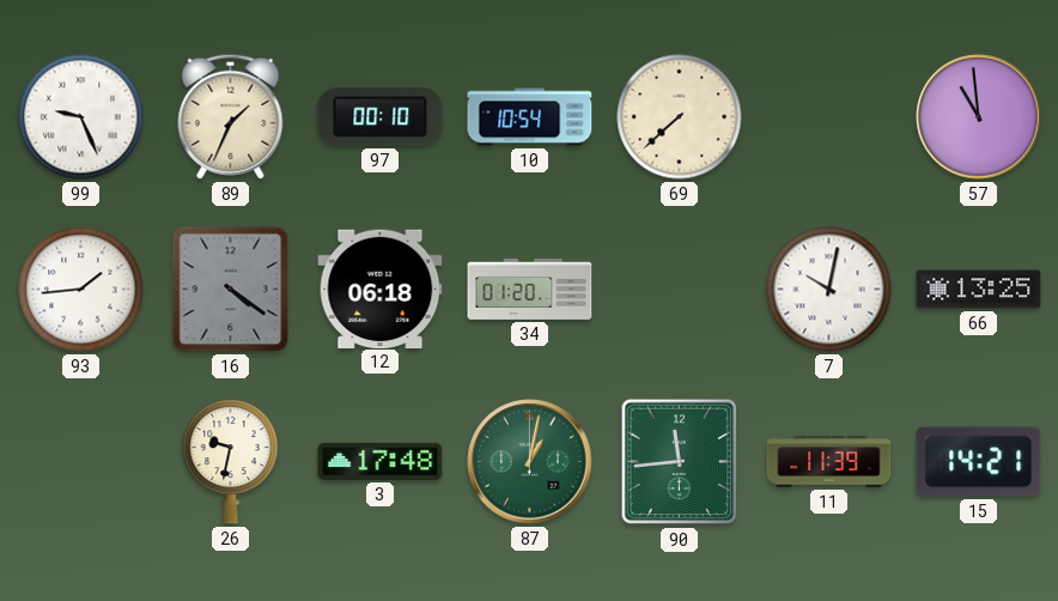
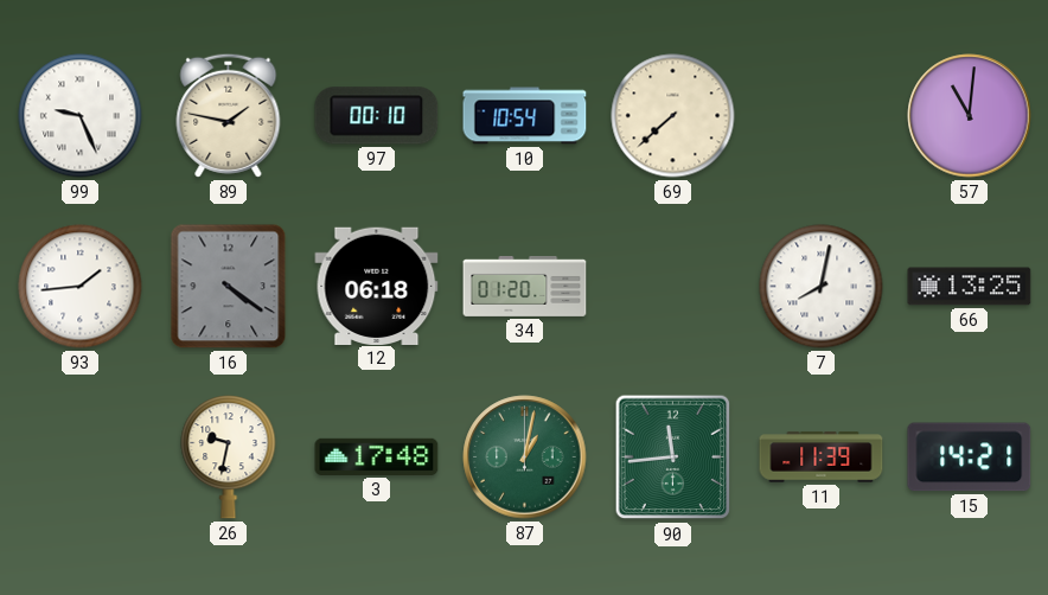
89: 1:34 -> 1:47
57: 10:59 -> 11:01
7: 10:02 -> 8:02
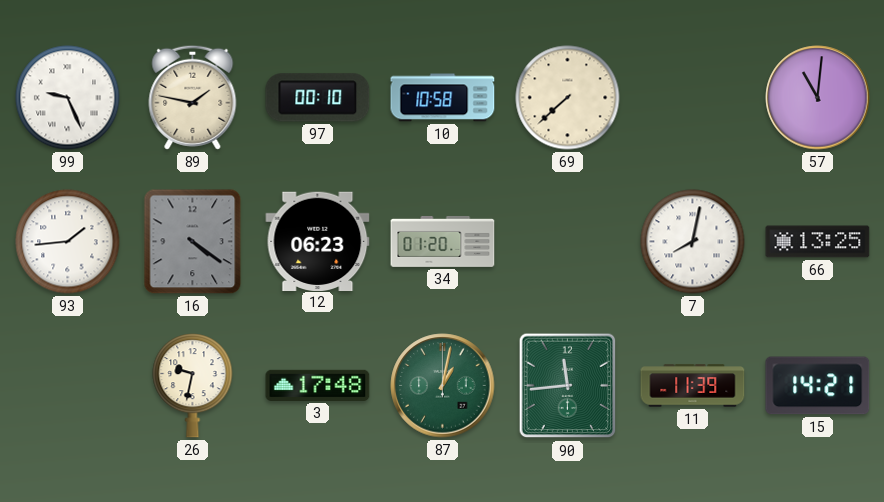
10: 10:54 -> 10:58
12: 06:18 -> 06:23
